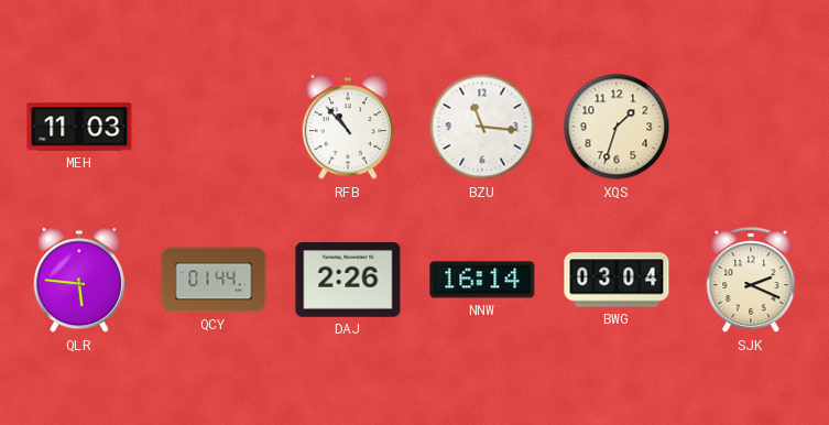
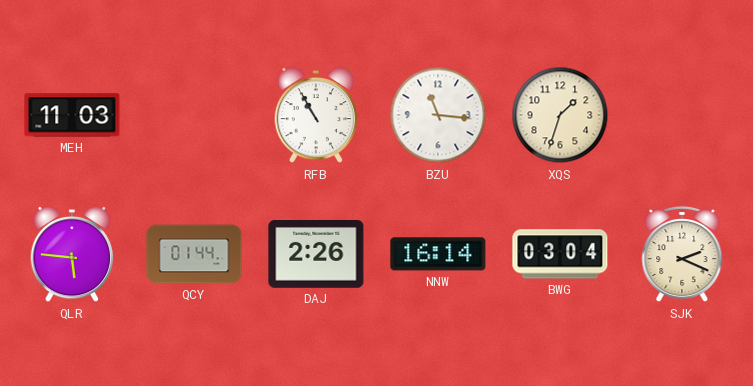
RFB: 10:53 -> 10:55
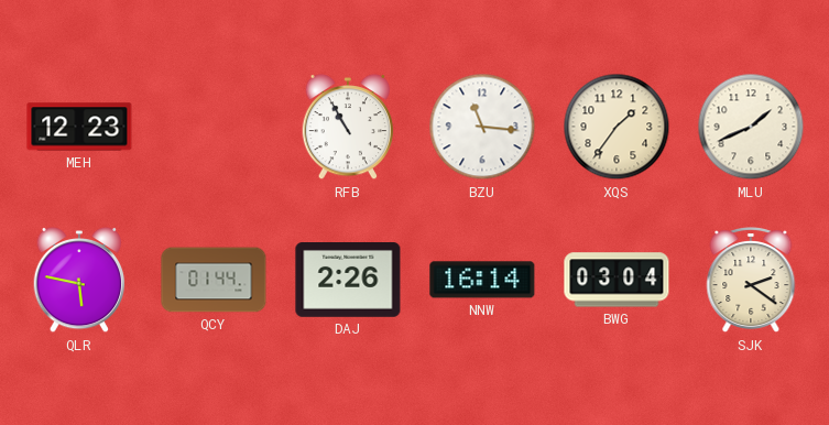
MEH: 11:03 -> 12:23
XQS: 1:33 -> 1:36
MLU: none -> 1:41
QLR: 5:46 -> 5:47
SJK: 2:19 -> 2:21
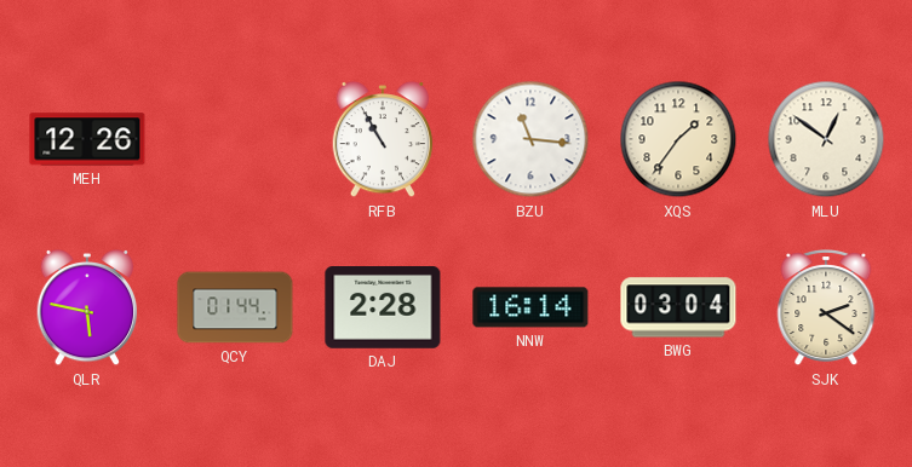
MEH: 12:23 -> 12:26
MLU: 1:41 -> 12:51
DAJ: 2:26 -> 2:28
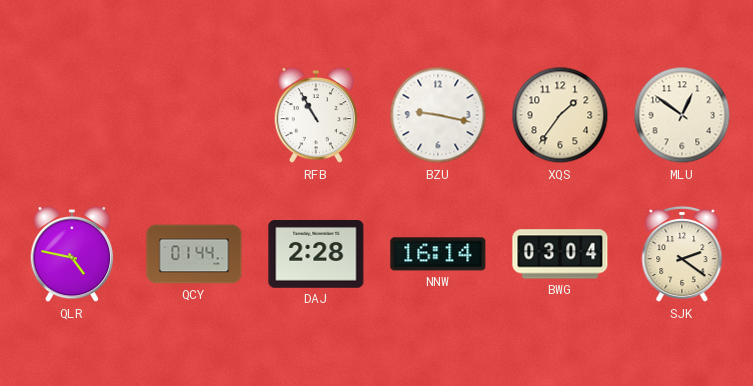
MEH: 12:26 -> none
BZU: 11:16 -> 9:17
QLR: 5:47 -> 4:47
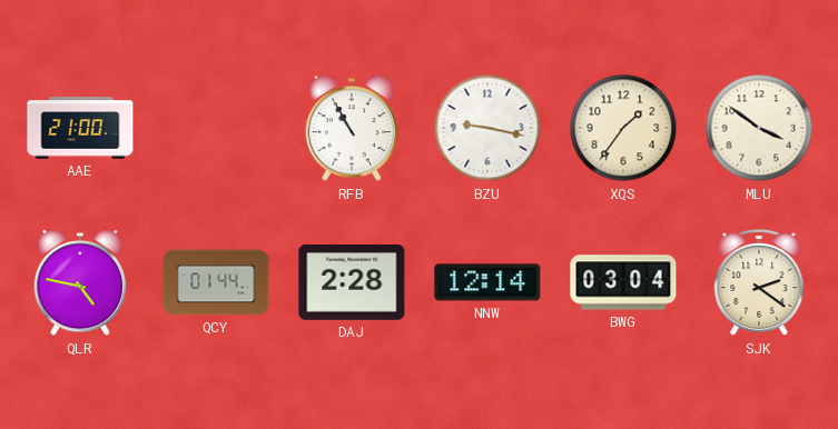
AAE: none -> 21:00
MLU: 12:51 -> 3:51
NNW: 16:14 -> 12:14
